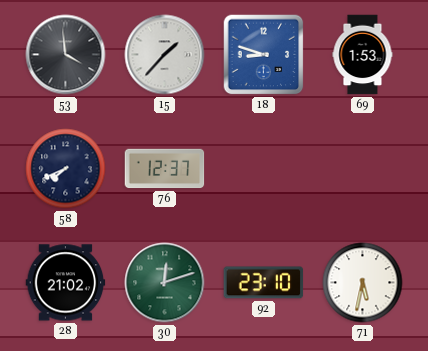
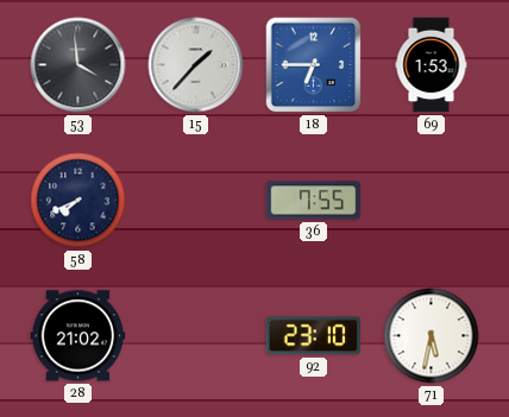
18: 8:48 -> 6:45
76: 12:37 -> none
36: none -> 7:55
30: 12:12 -> none
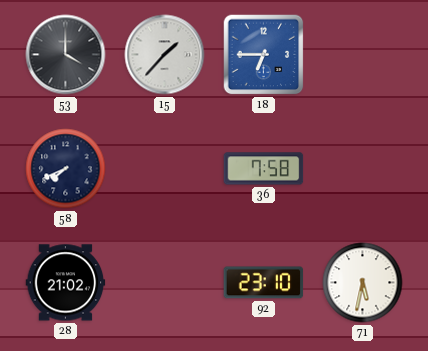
53: 3:59 -> 4:00
69: 1:53 -> none
36: 7:55 -> 7:58
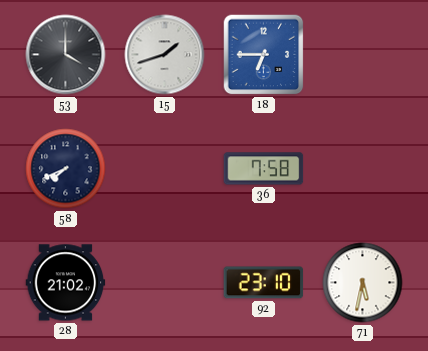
15: 1:37 -> 1:42
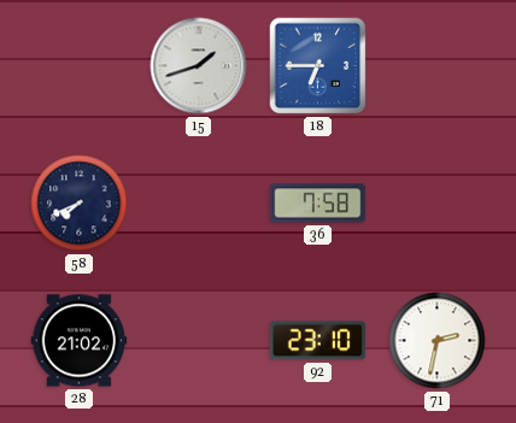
53: 4:00 -> none
71: 5:32 -> 2:32
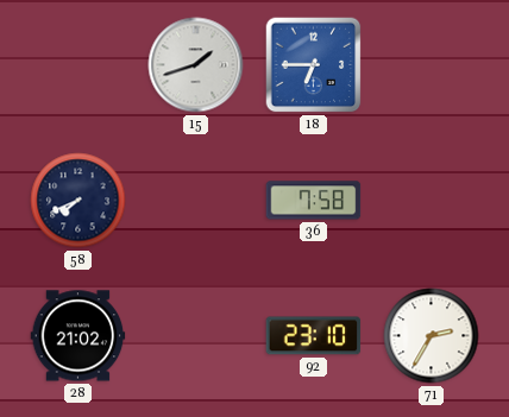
71: 2:32 -> 2:35
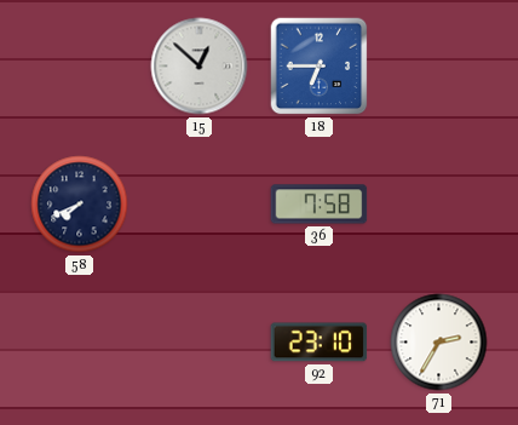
15: 1:42 -> 12:52
28: 21:02 -> none
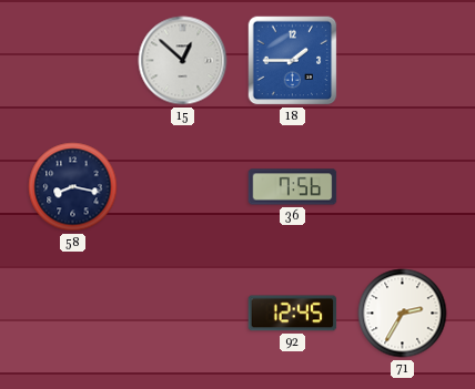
18: 6:45 -> 1:45
58: 7:41 -> 8:17
36: 7:58 -> 7:56
92: 23:10 -> 12:45
